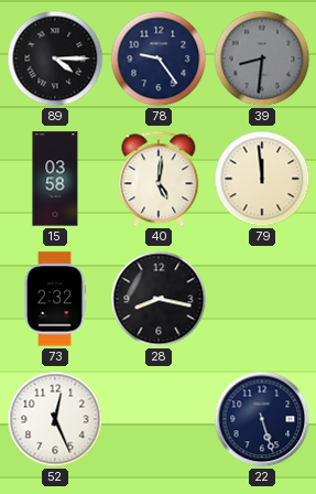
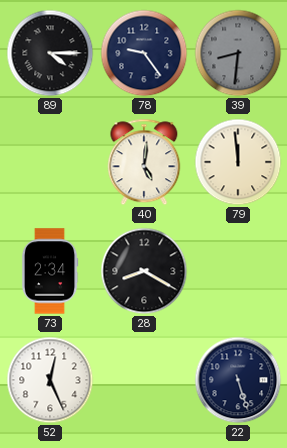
15: 03:58 -> none
73: 2:32 -> 2:34
28: 8:17 -> 8:20
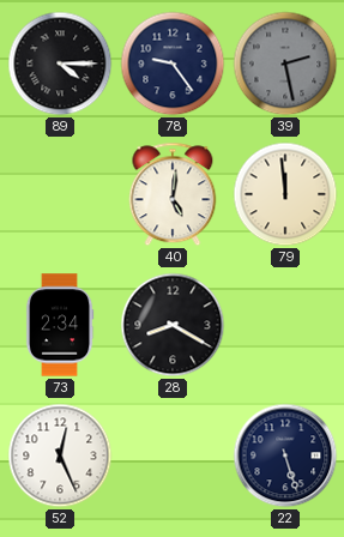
39: 8:31 -> 2:28
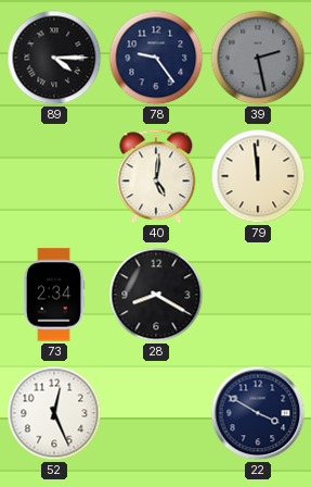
22: 5:27 -> 3:50
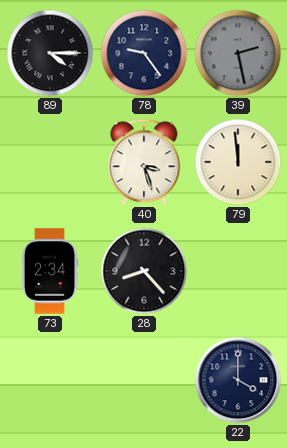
40: 5:01 -> 3:27
28: 8:20 -> 8:23
52: 12:26 -> none
22: 3:50 -> 4:00
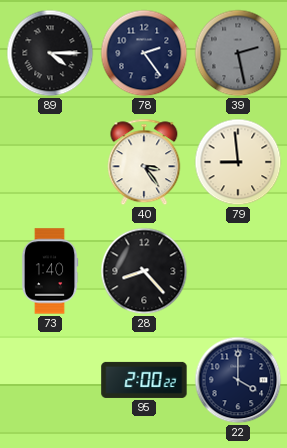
78: 9:24 -> 2:24
40: 3:27 -> 3:24
79: 11:59 -> 8:59
73: 2:34 -> 1:40
95: none -> 2:00
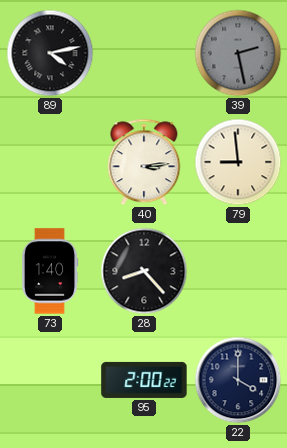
89: 4:15 -> 4:13
78: 2:24 -> none
40: 3:24 -> 3:14
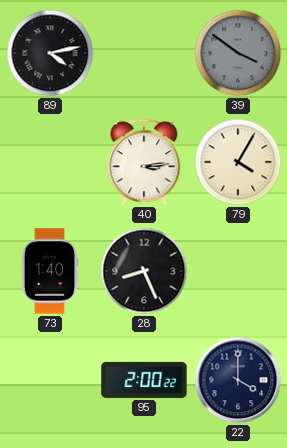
39: 2:28 -> 3:51
79: 8:59 -> 4:05
28: 8:23 -> 8:26
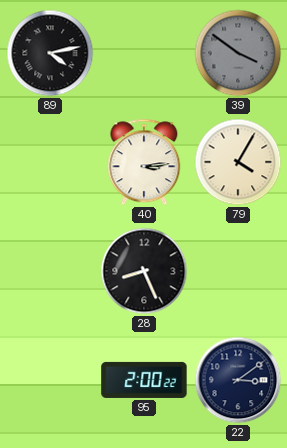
73: 1:40 -> none
22: 4:00 -> 3:09
